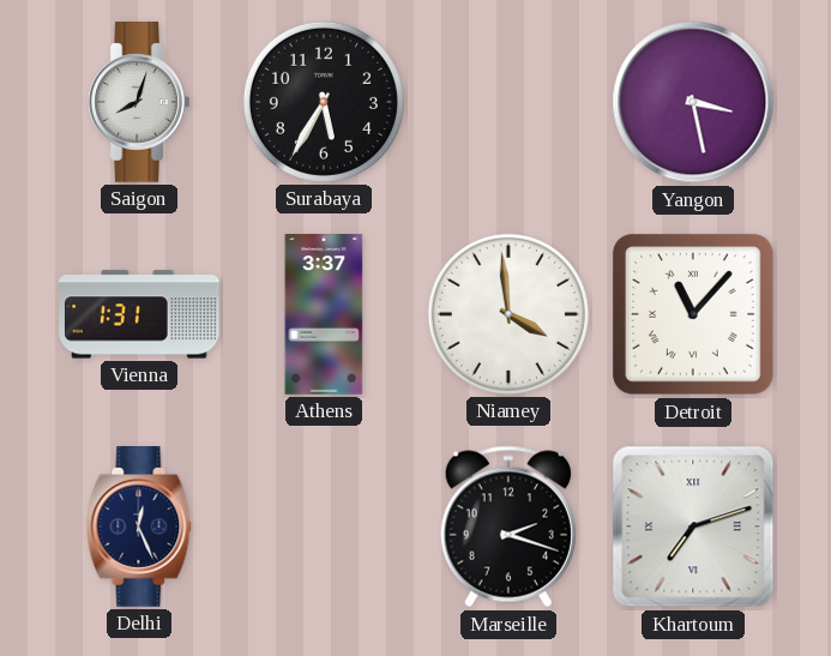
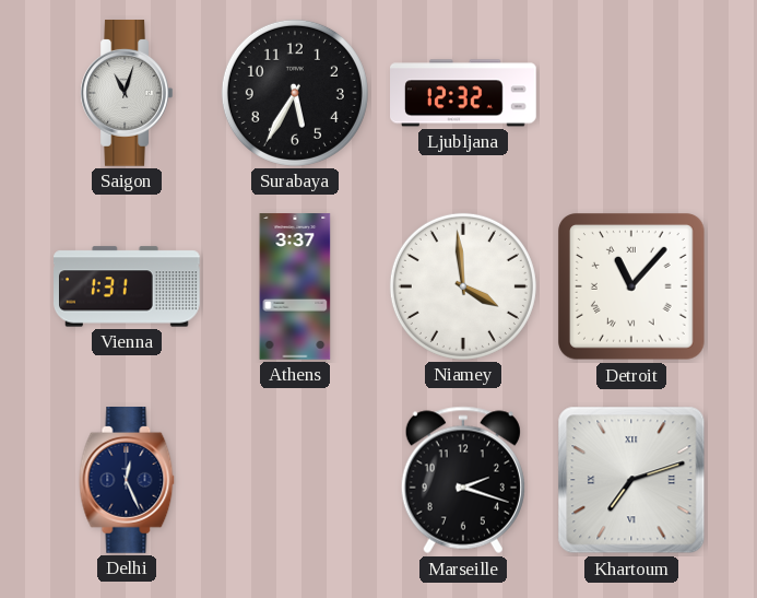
Saigon: 8:03 -> 11:03
Ljubljana: none -> 12:32
Yangon: 3:28 -> none
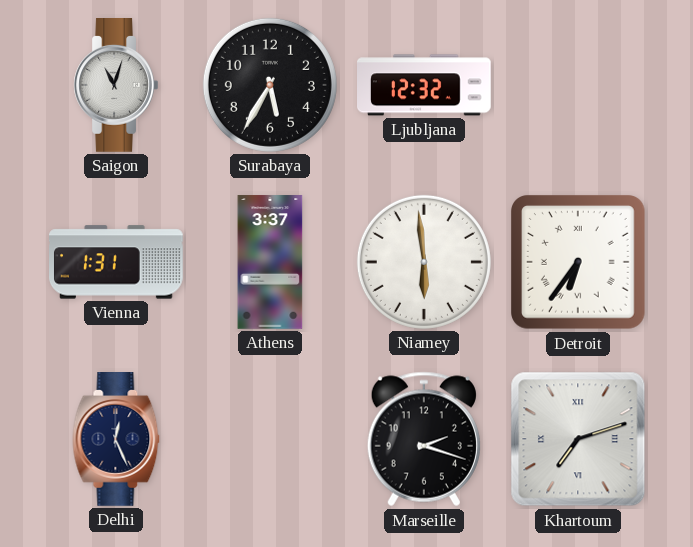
Niamey: 3:59 -> 5:59
Detroit: 11:07 -> 6:36
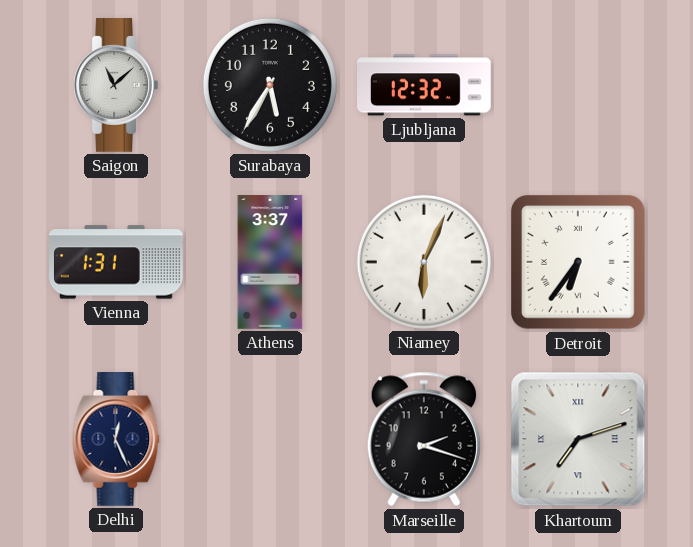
Saigon: 11:03 -> 11:08
Niamey: 5:59 -> 6:04
